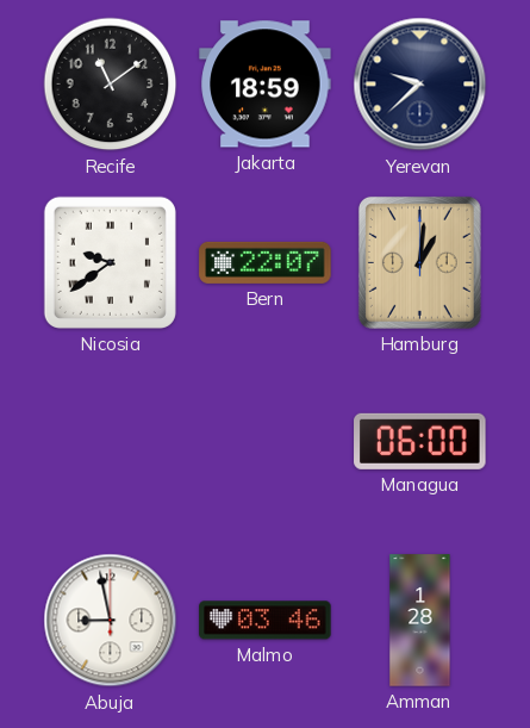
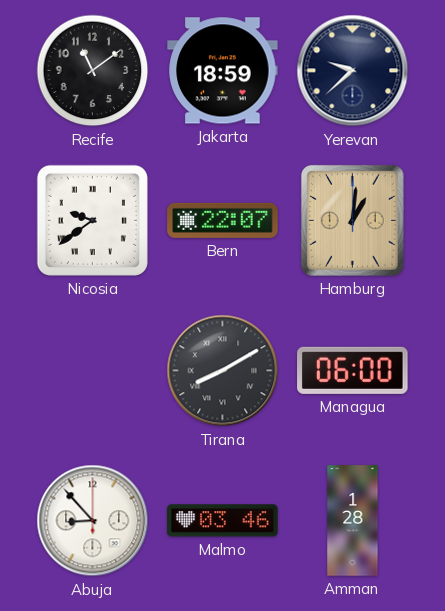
Tirana: none -> 8:10
Abuja: 8:58 -> 8:53
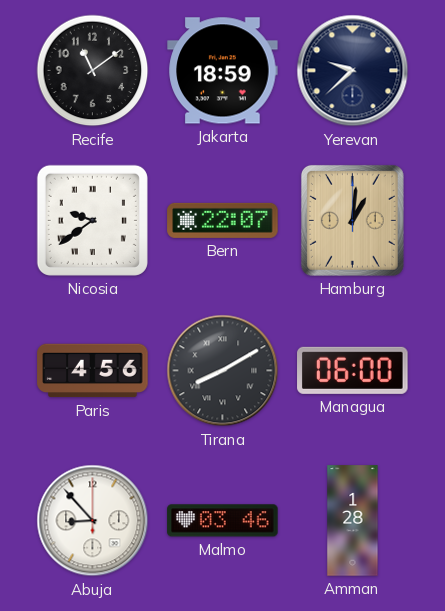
Paris: none -> 4:56
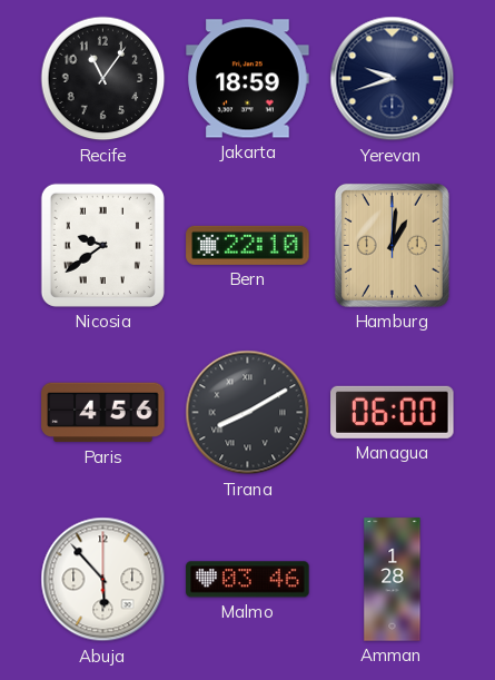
Recife: 11:09 -> 11:06
Yerevan: 9:38 -> 9:42
Bern: 22:07 -> 22:10
Abuja: 8:53 -> 5:53
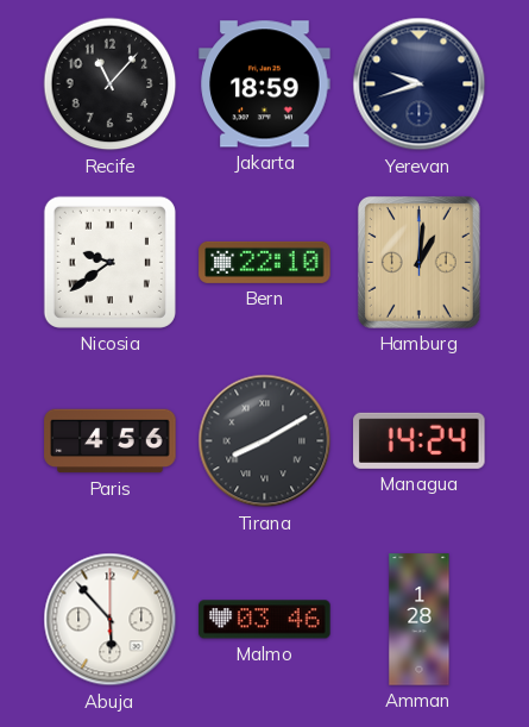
Recife: 11:06 -> 11:07
Managua: 06:00 -> 14:24
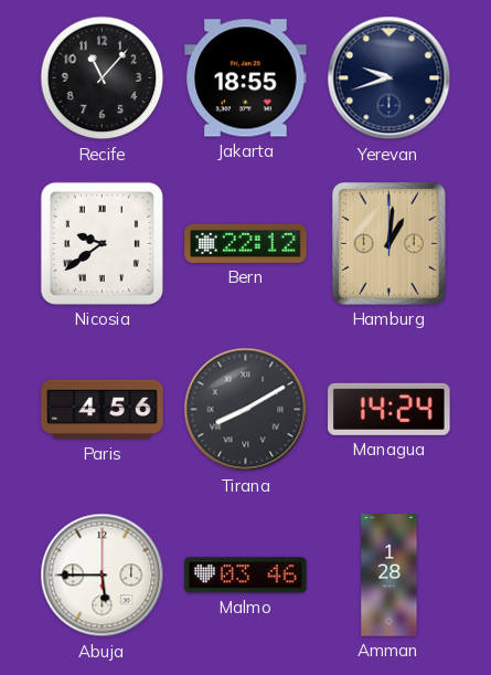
Jakarta: 18:59 -> 18:55
Bern: 22:10 -> 22:12
Abuja: 5:53 -> 5:45
